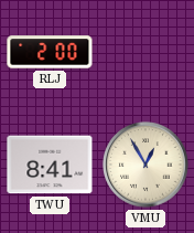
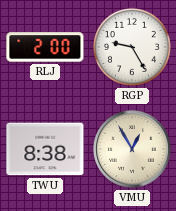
RGP: none -> 9:25
TWU: 8:41 -> 8:38
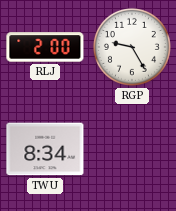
TWU: 8:38 -> 8:34
VMU: 12:55 -> none
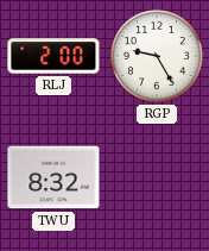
TWU: 8:34 -> 8:32
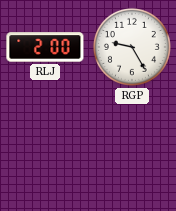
TWU: 8:32 -> none
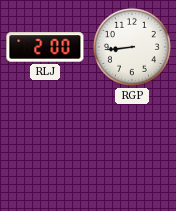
RGP: 9:25 -> 8:44
